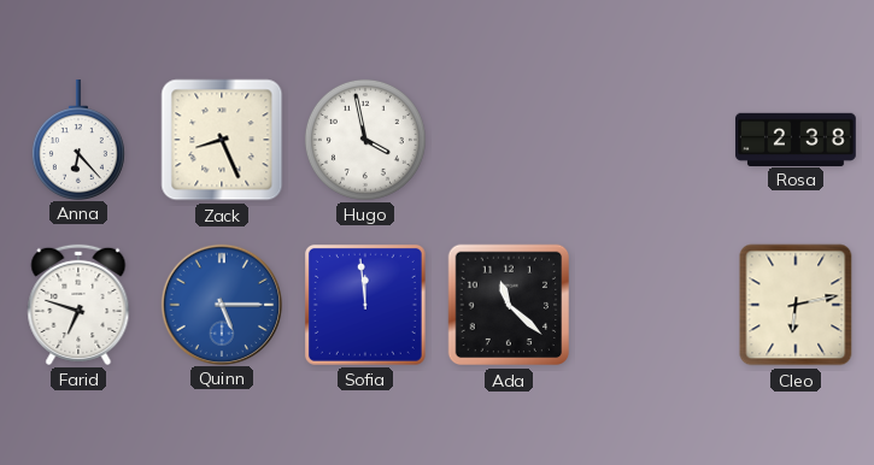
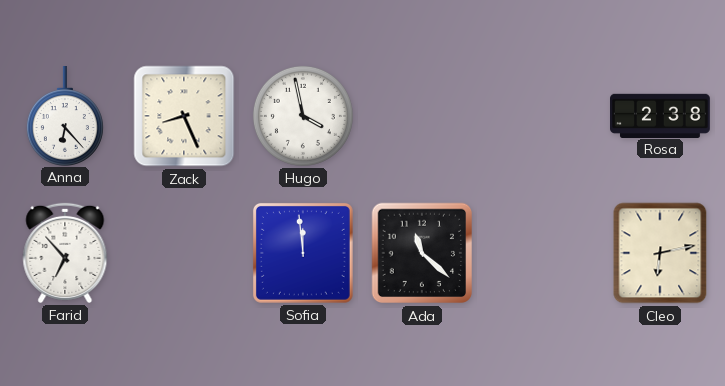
Farid: 6:48 -> 6:53
Quinn: 5:15 -> none
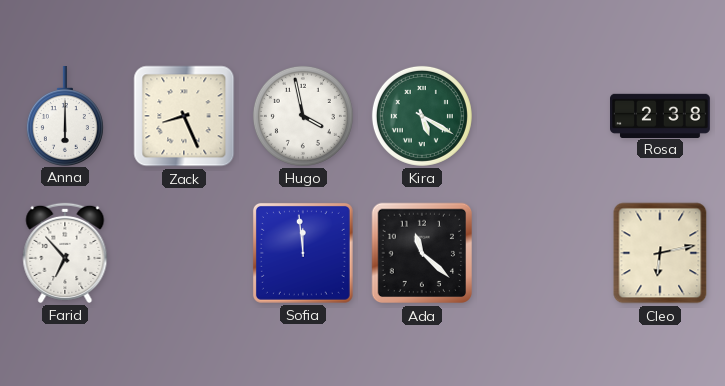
Anna: 6:23 -> 6:00
Kira: none -> 5:20
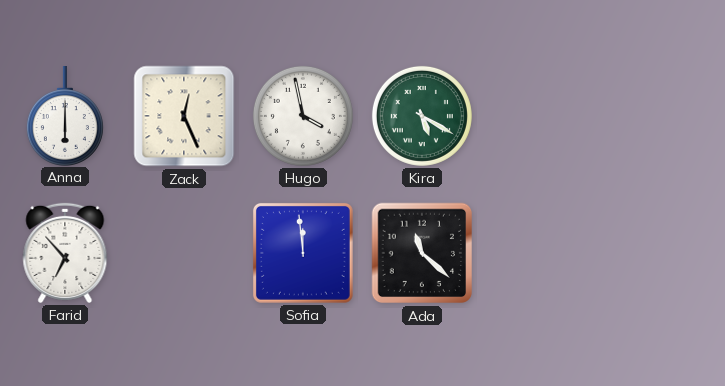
Zack: 8:26 -> 12:26
Rosa: 2:38 -> none
Cleo: 6:13 -> none
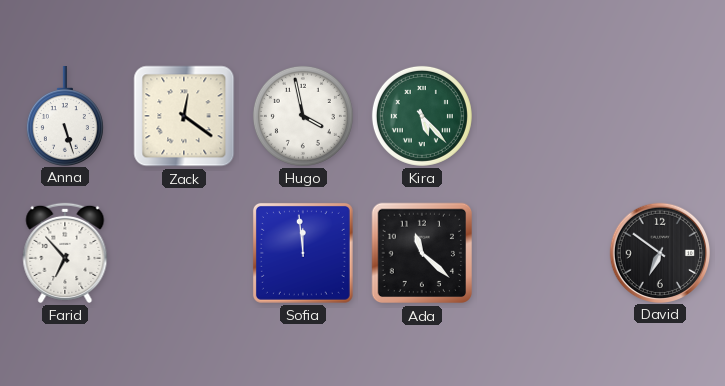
Anna: 6:00 -> 5:27
Zack: 12:26 -> 12:21
Kira: 5:20 -> 5:23
David: none -> 6:51
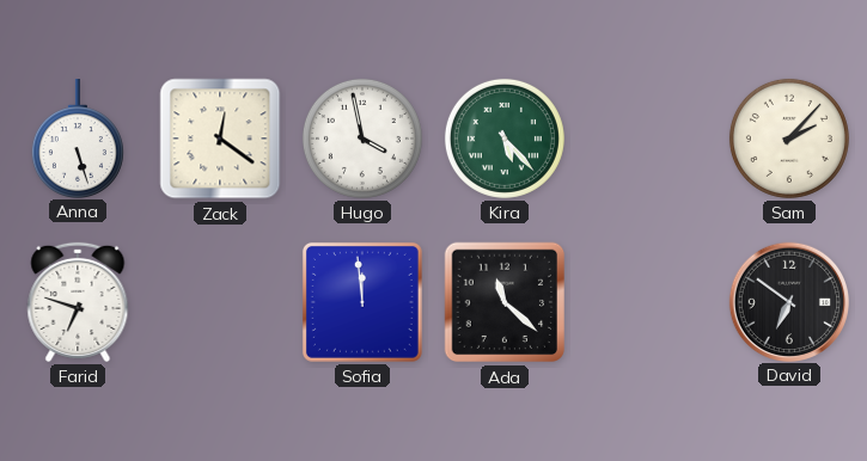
Sam: none -> 2:07
Farid: 6:53 -> 6:48
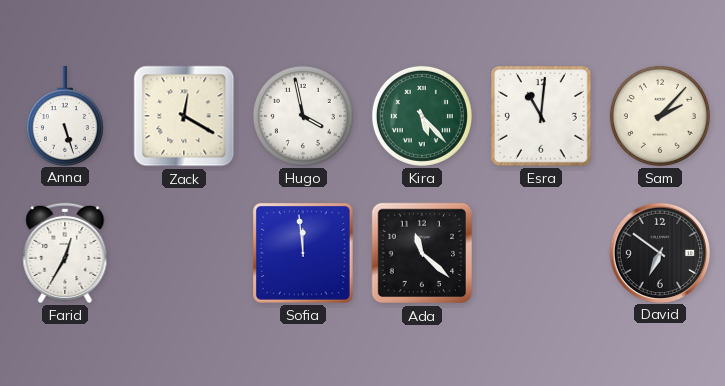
Zack: 12:21 -> 12:20
Esra: none -> 11:01
Farid: 6:48 -> 12:35
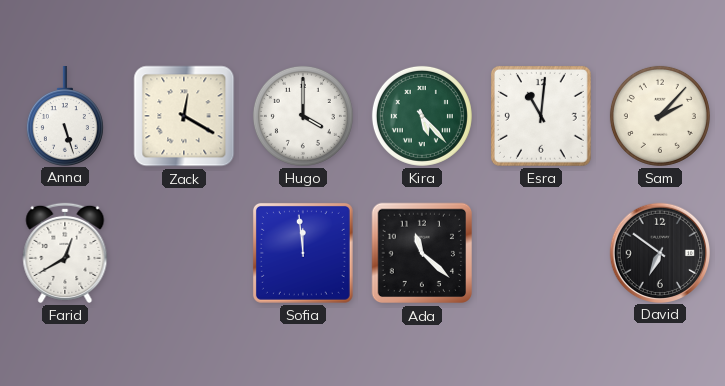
Hugo: 3:58 -> 4:00
Farid: 12:35 -> 12:40
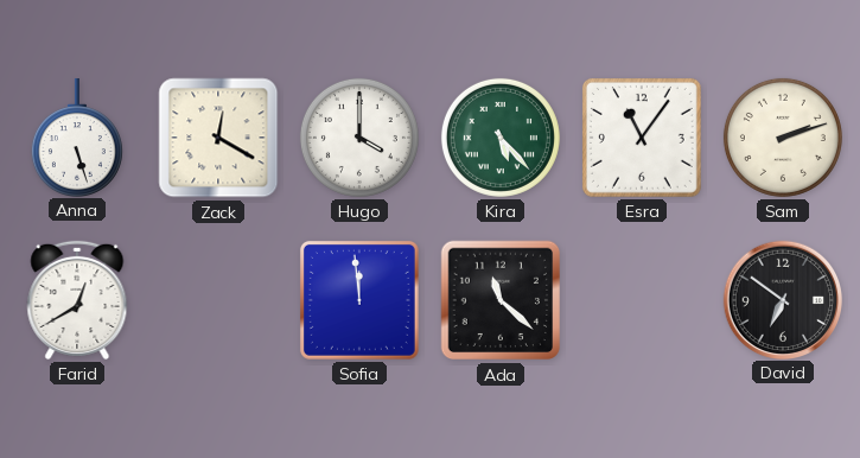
Esra: 11:01 -> 11:06
Sam: 2:07 -> 2:12
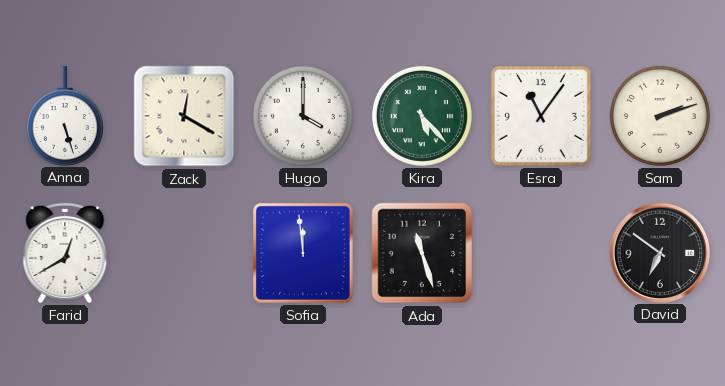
Ada: 11:22 -> 11:27
